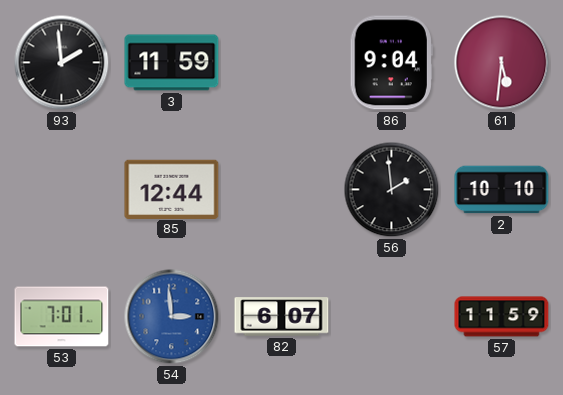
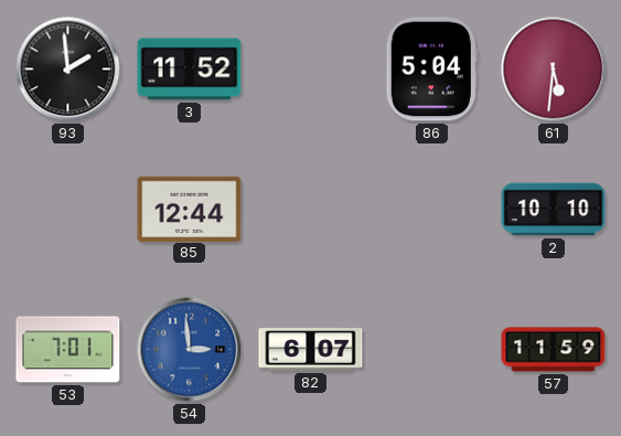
3: 11:59 -> 11:52
86: 9:04 -> 5:04
56: 1:59 -> none
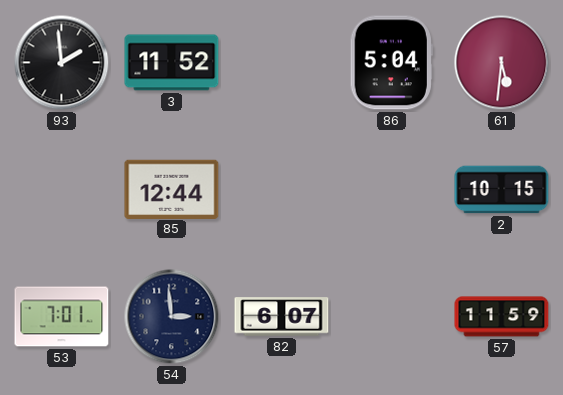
2: 10:10 -> 10:15
54 dial: blue -> navy
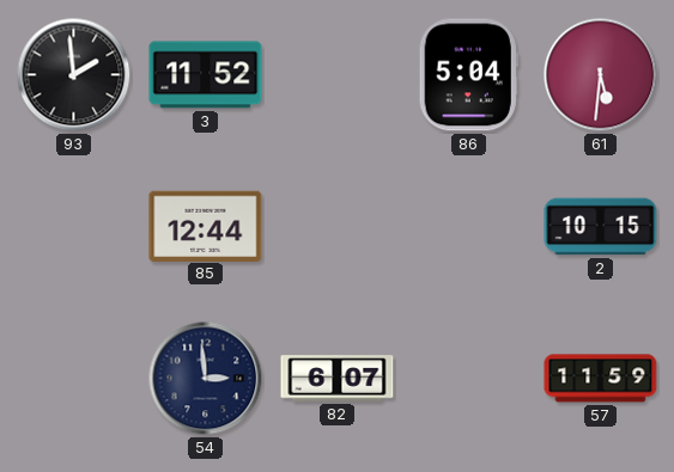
53: 7:01 -> none
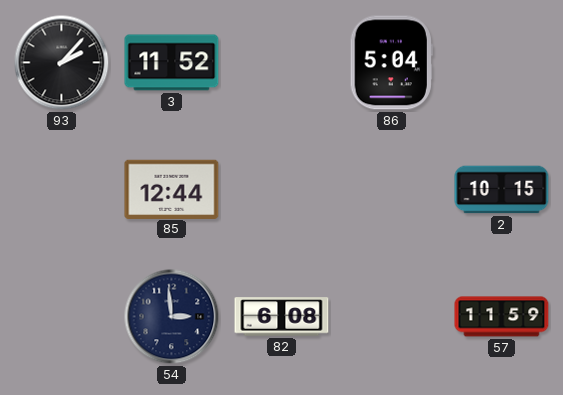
93: 1:59 -> 2:07
61: 5:31 -> none
82: 6:07 -> 6:08
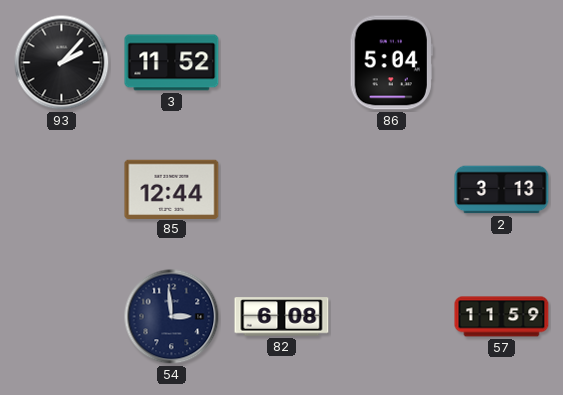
2: 10:15 -> 3:13
